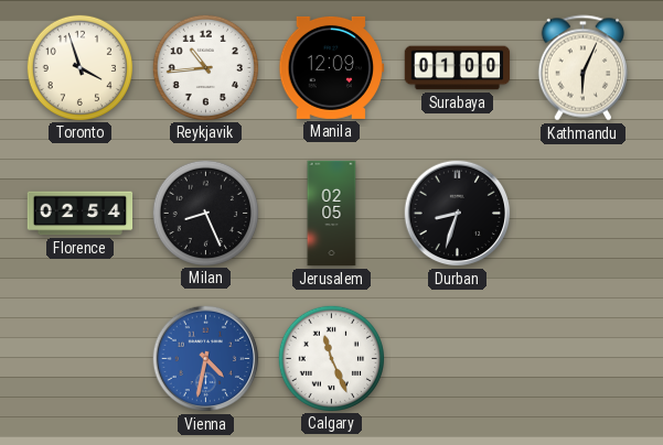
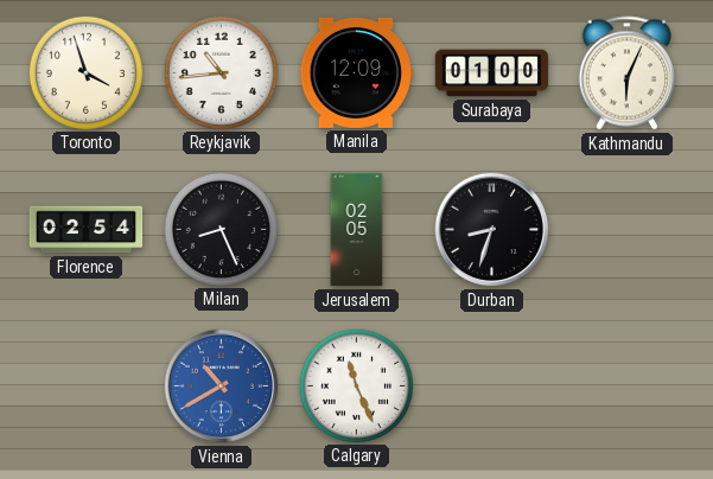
Vienna: 4:32 -> 10:40
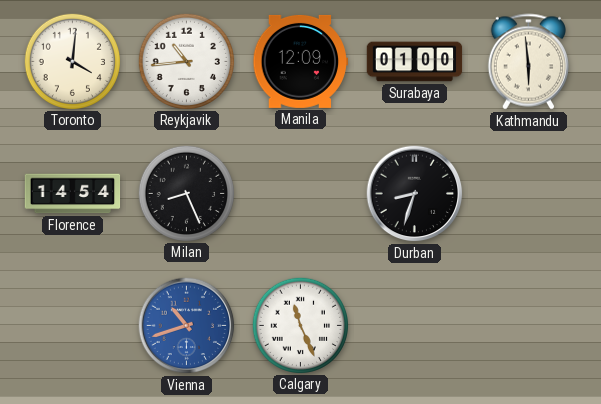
Toronto: 3:57 -> 4:01
Kathmandu: 6:04 -> 5:59
Florence: 02:54 -> 14:54
Jerusalem: 02:05 -> none
Vienna: 10:40 -> 10:42
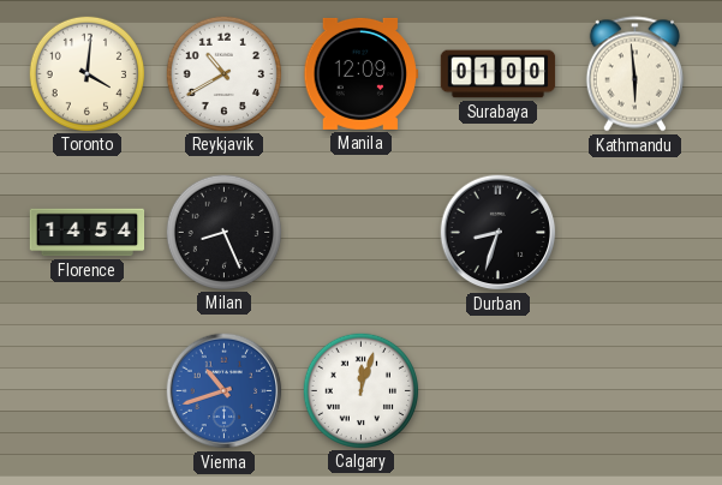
Reykjavik: 10:44 -> 10:40
Calgary: 11:26 -> 12:03
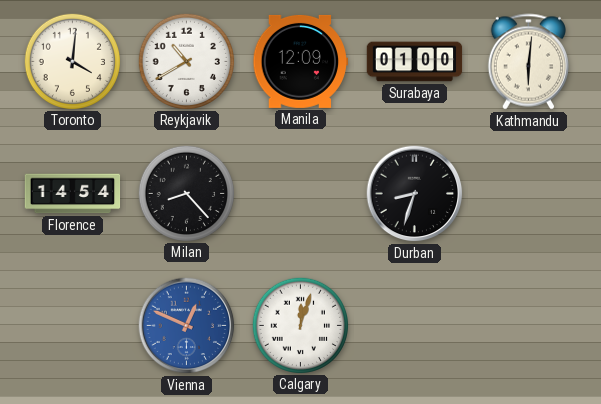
Kathmandu: 5:59 -> 6:01
Milan: 8:26 -> 8:23
Vienna: 10:42 -> 12:49
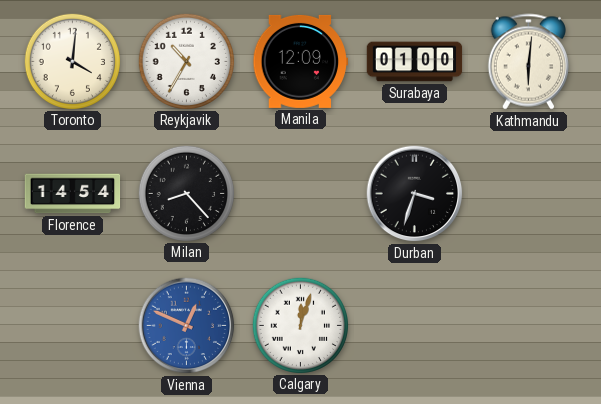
Reykjavik: 10:40 -> 10:35
Durban: 8:33 -> 3:33
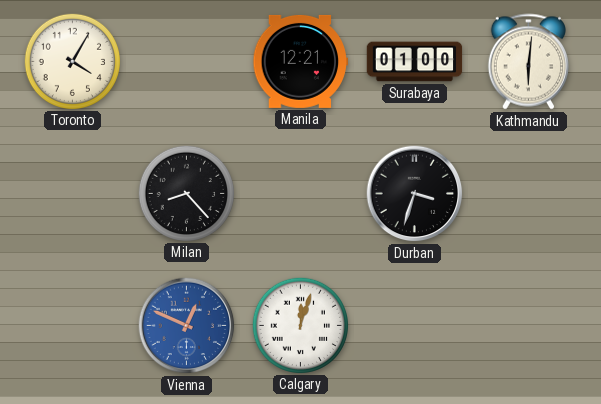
Toronto: 4:01 -> 4:05
Reykjavik: 10:35 -> none
Manila: 12:09 -> 12:21
Florence: 14:54 -> none
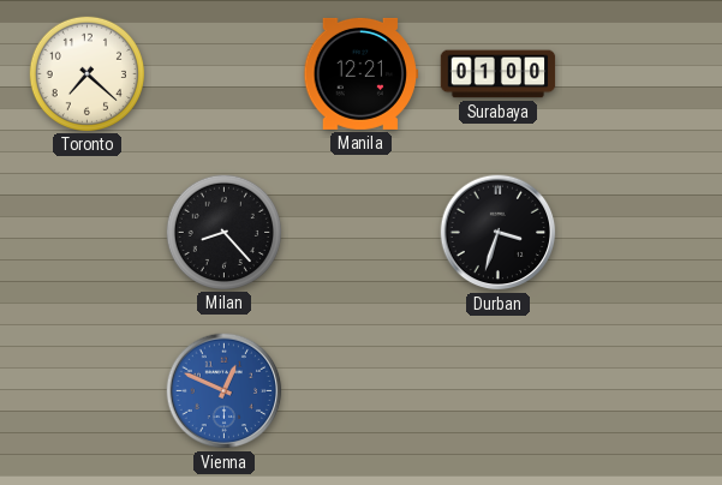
Toronto: 4:05 -> 7:22
Kathmandu: 6:01 -> none
Calgary: 12:03 -> none
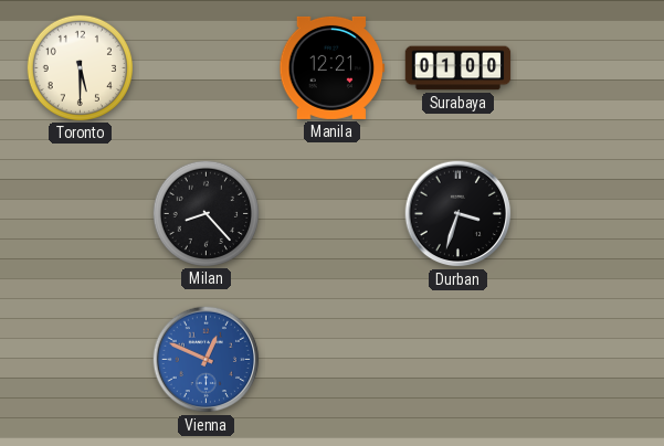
Toronto: 7:22 -> 5:30
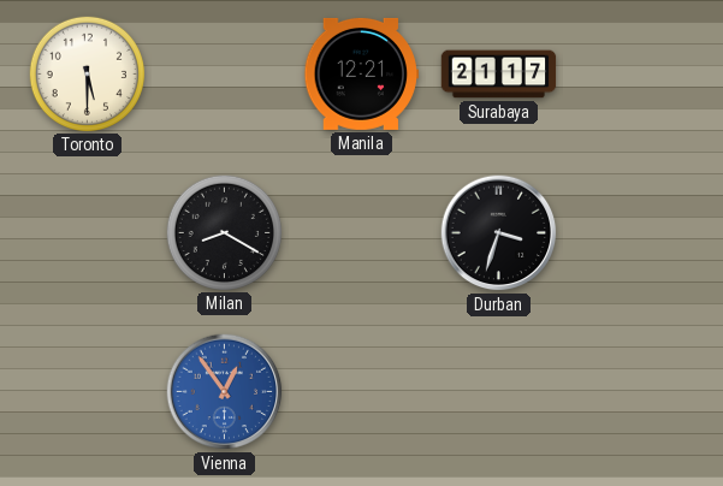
Surabaya: 01:00 -> 21:17
Milan: 8:23 -> 8:20
Vienna: 12:49 -> 12:54
